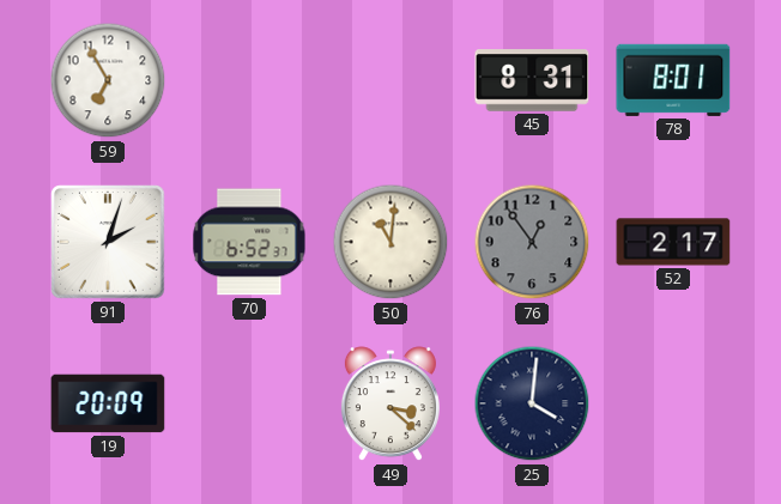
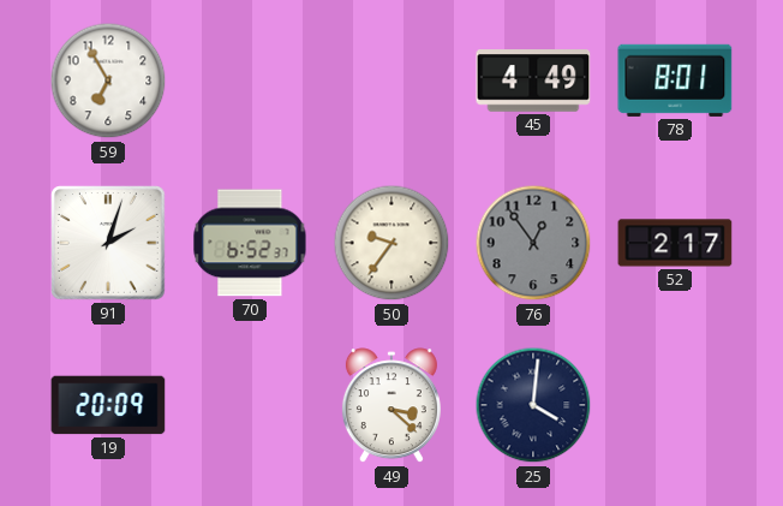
45: 8:31 -> 4:49
50: 11:01 -> 9:36
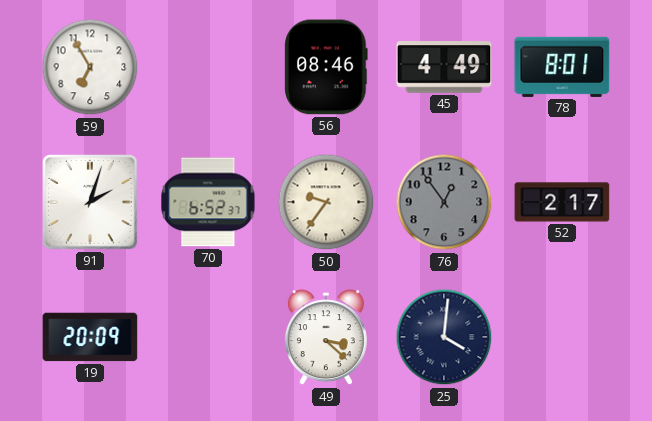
56: none -> 08:46
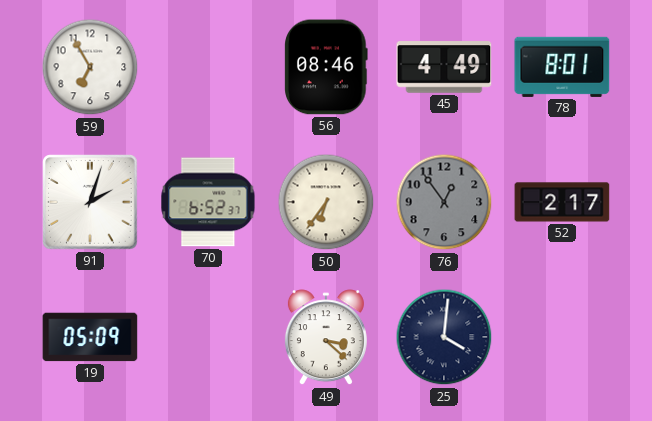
50: 9:36 -> 6:36
19: 20:09 -> 05:09
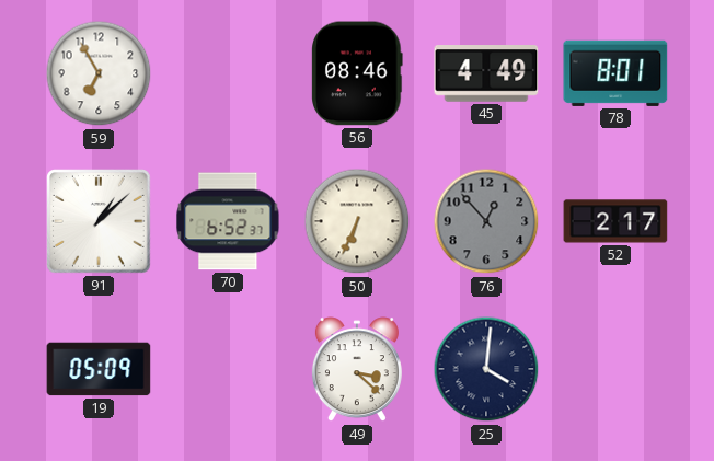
91: 2:03 -> 1:08
50: 6:36 -> 6:34
76: 12:54 -> 12:53
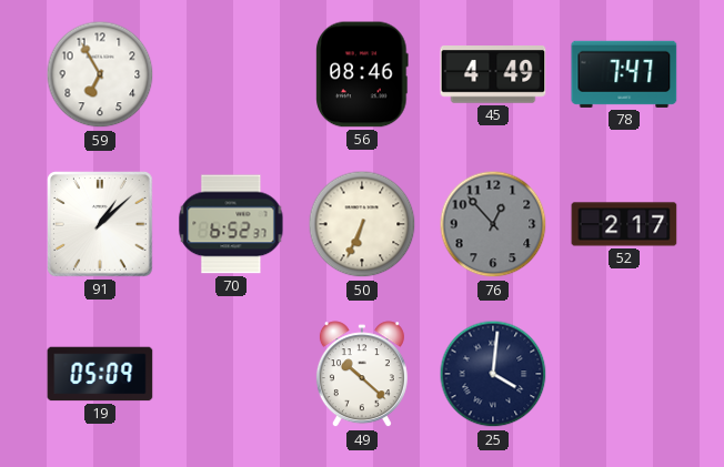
78: 8:01 -> 7:47
49: 3:22 -> 10:22
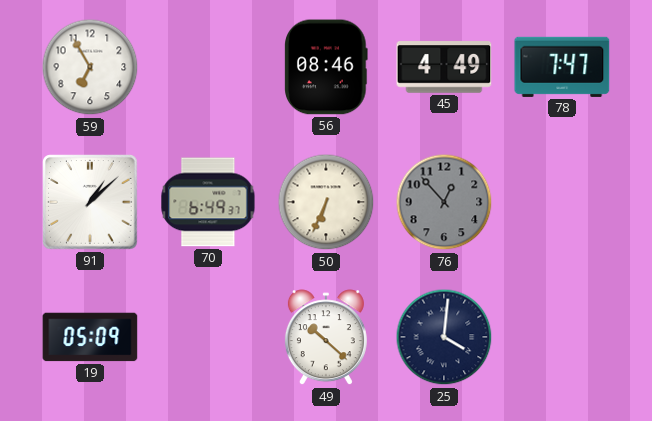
70: 6:52 -> 6:49
52: 2:17 -> none
